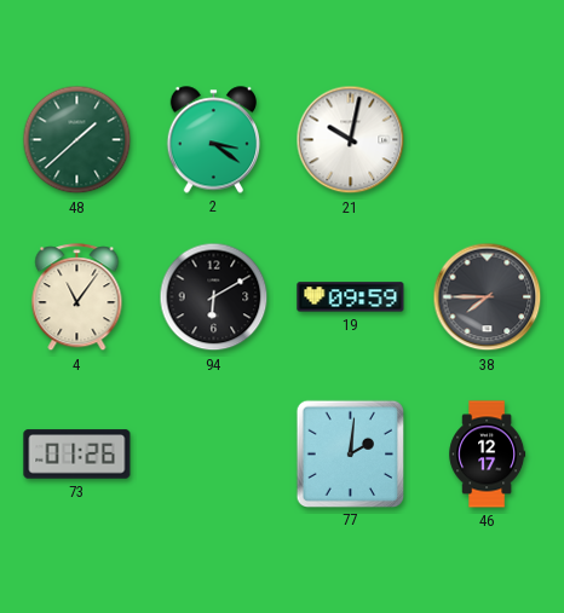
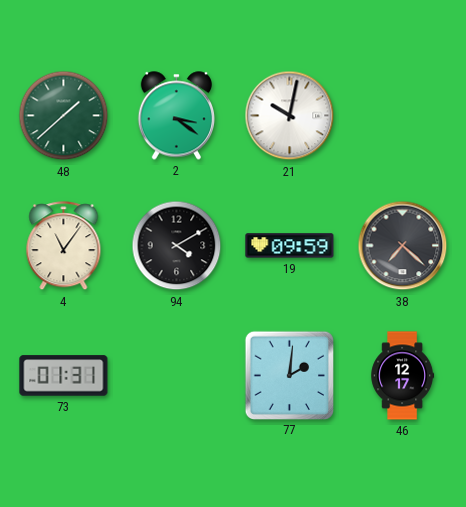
94: 6:10 -> 4:10
38: 7:45 -> 7:22
73: 01:26 -> 01:31
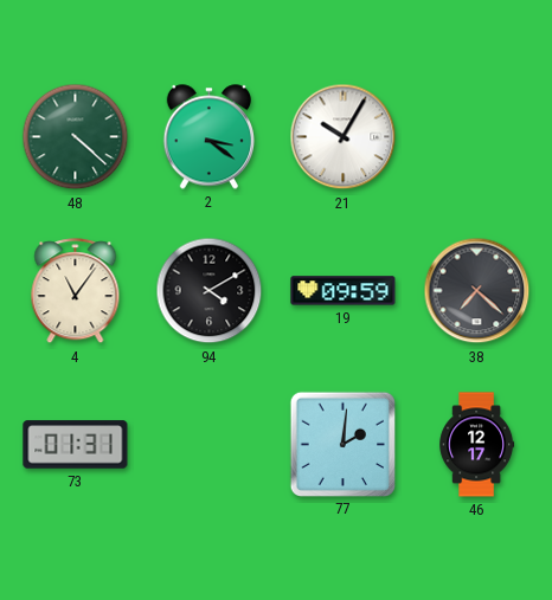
48: 1:38 -> 4:22
21: 10:02 -> 10:05
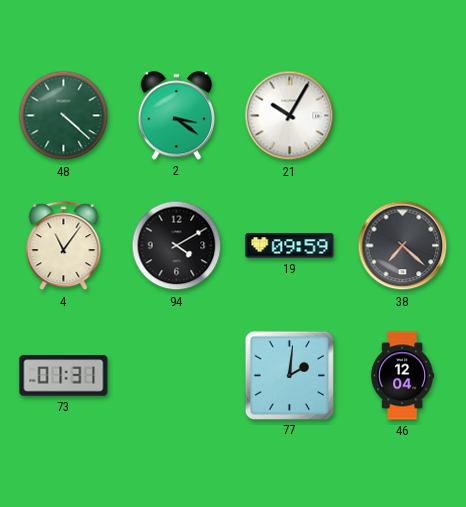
46: 12:17 -> 12:04
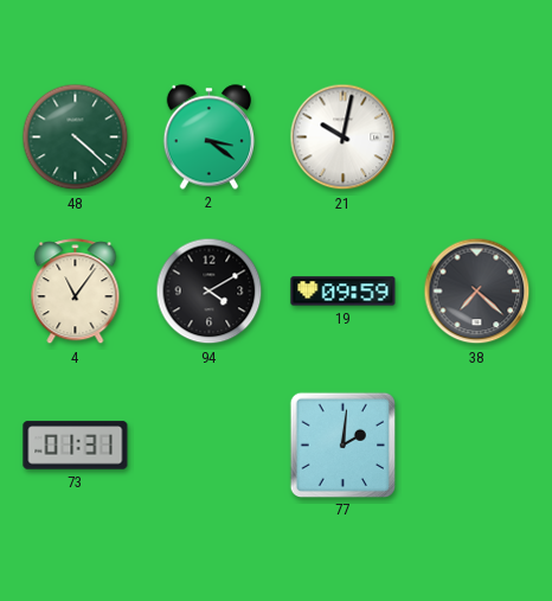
21: 10:05 -> 10:02
46: 12:04 -> none
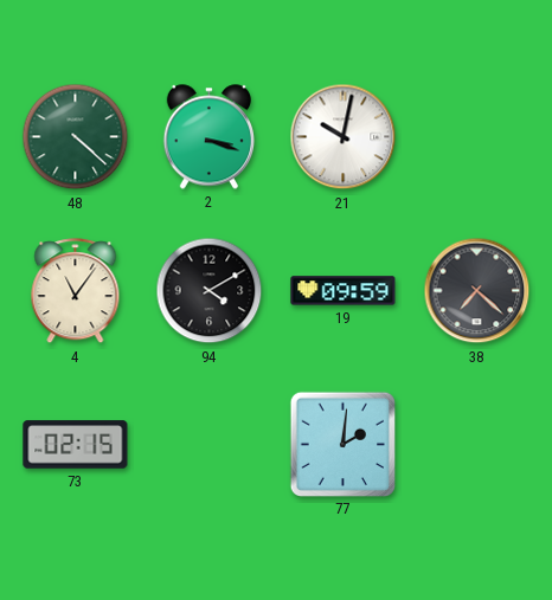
2: 3:21 -> 3:18
73: 01:31 -> 02:15
